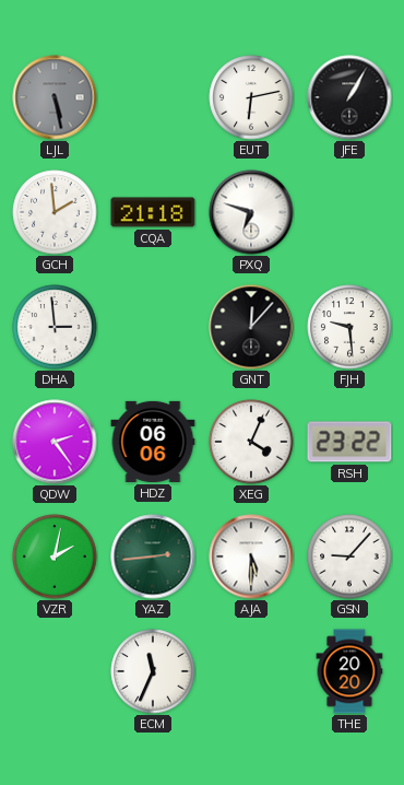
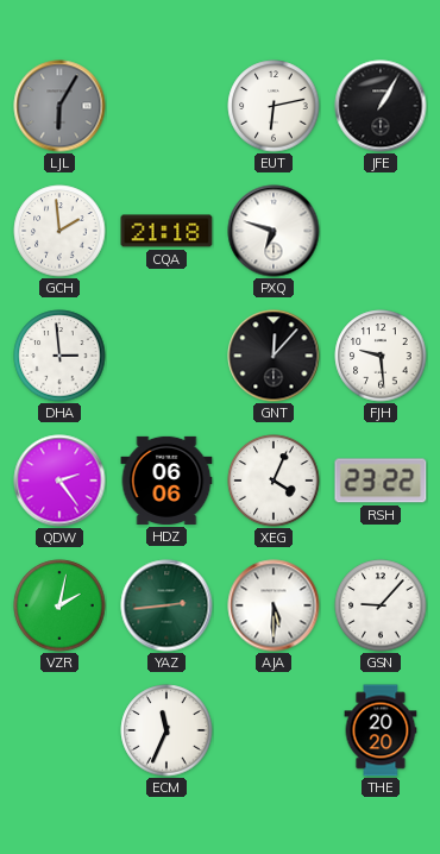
LJL: 5:28 -> 6:05
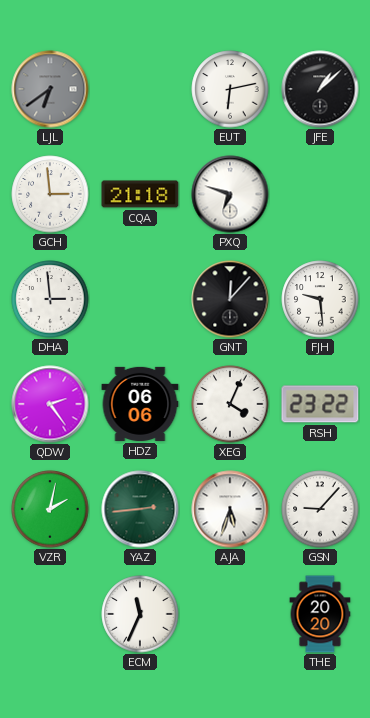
LJL: 6:05 -> 6:39
JFE: 1:05 -> 1:08
GCH: 1:59 -> 2:59
AJA: 5:30 -> 5:33
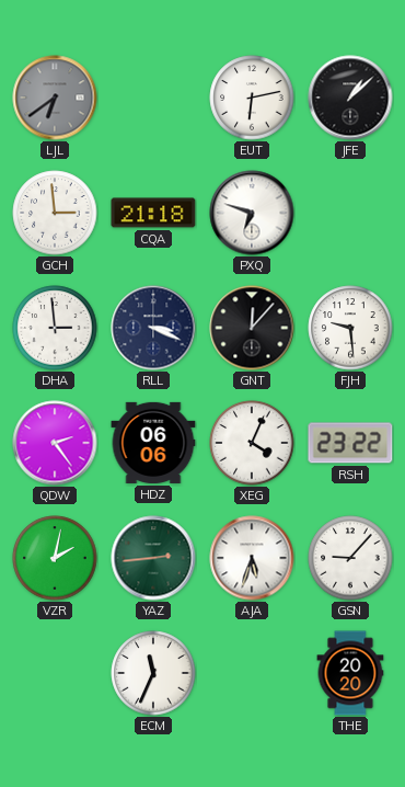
RLL: none -> 3:19
